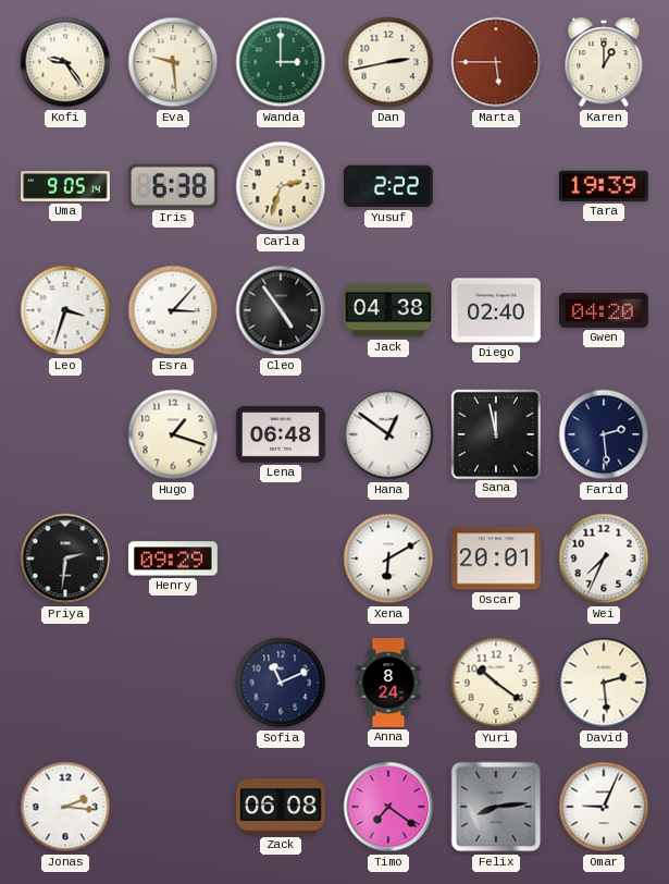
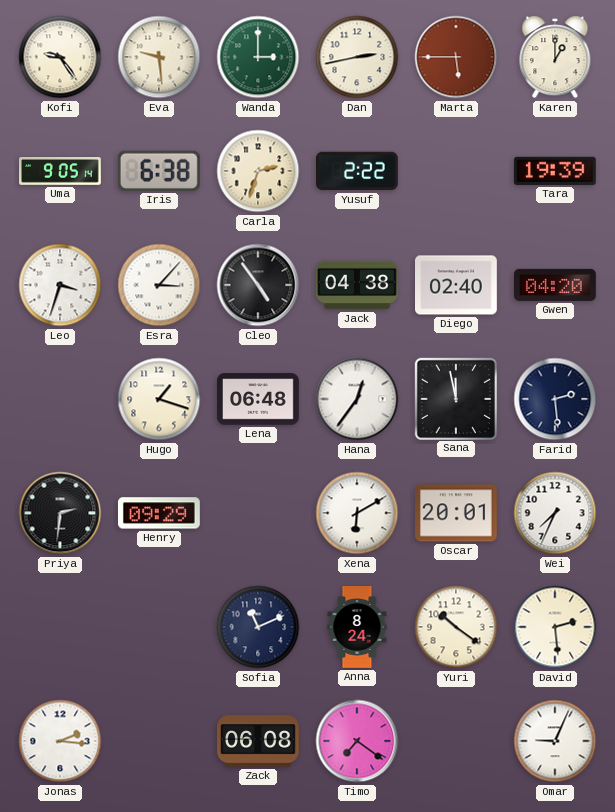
Hana: 12:51 -> 12:36
Felix: 8:14 -> none
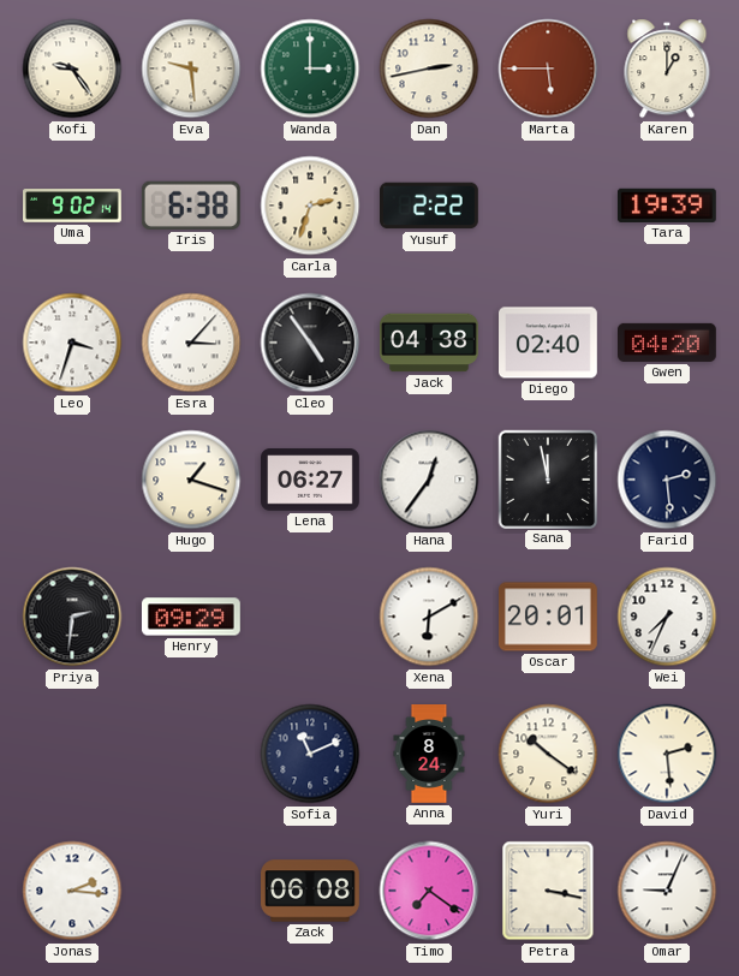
Uma: 9:05 -> 9:02
Lena: 06:48 -> 06:27
Petra: none -> 3:17
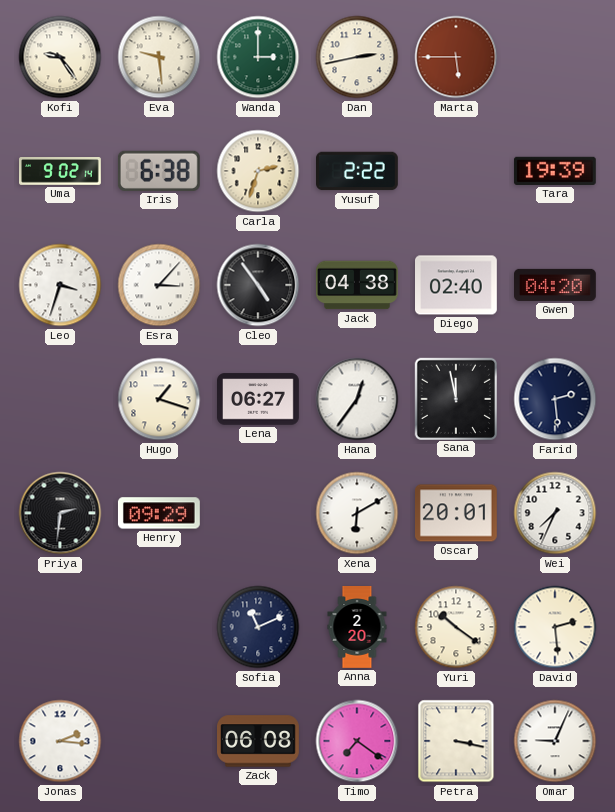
Karen: 1:00 -> none
Anna: 8:24 -> 2:20
